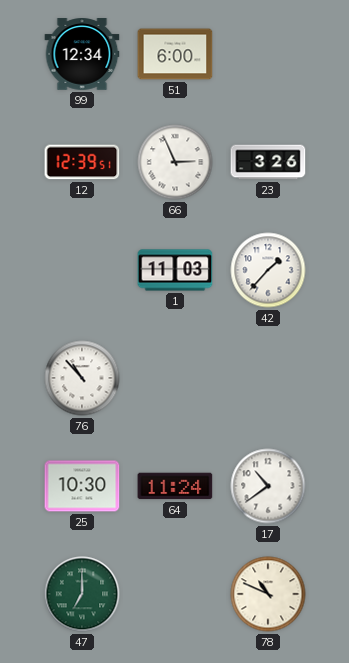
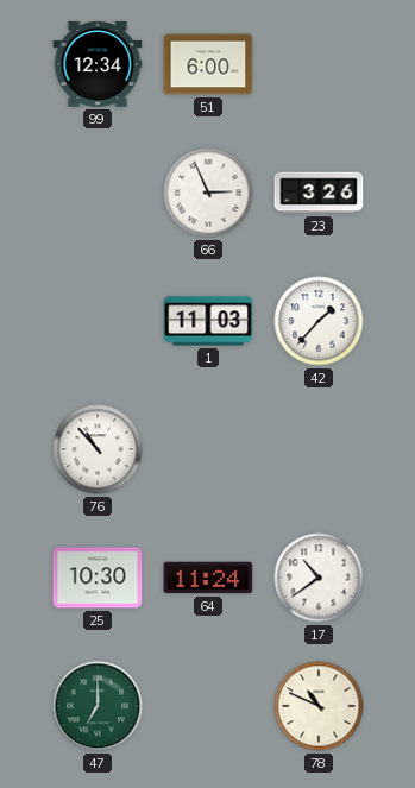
12: 12:39 -> none
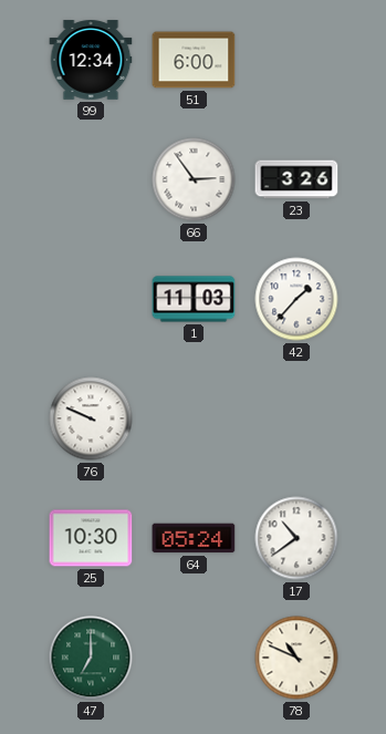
66: 2:56 -> 2:54
76: 10:53 -> 9:49
64: 11:24 -> 05:24
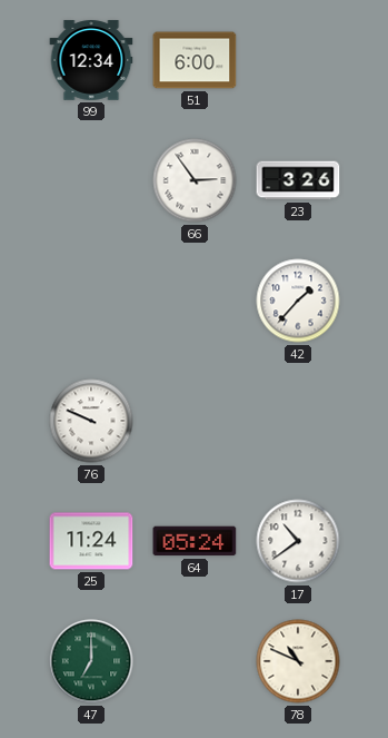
1: 11:03 -> none
25: 10:30 -> 11:24
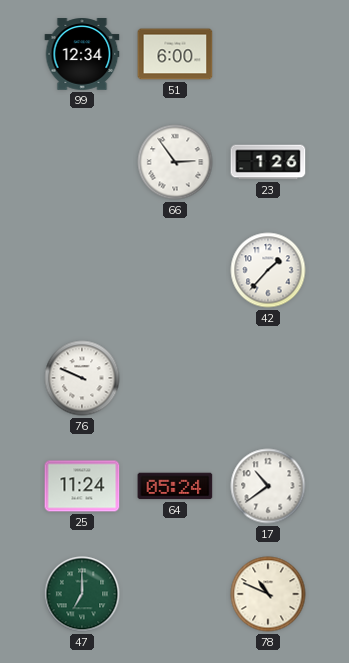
23: 3:26 -> 1:26
